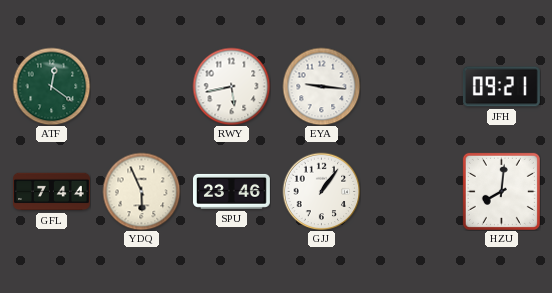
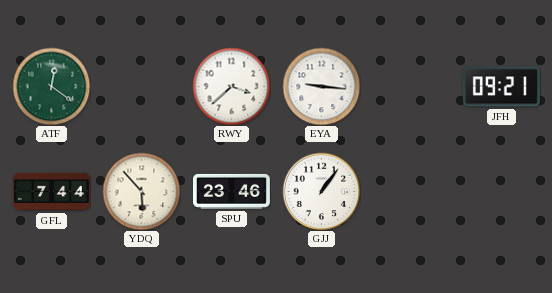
RWY: 5:43 -> 3:38
YDQ: 5:56 -> 5:53
HZU: 8:01 -> none
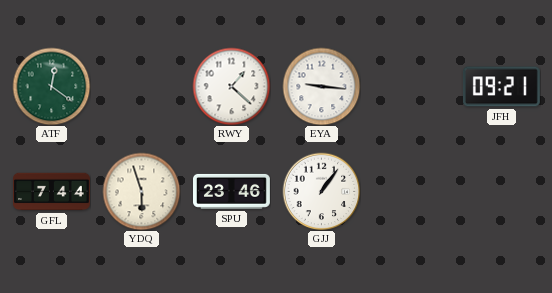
RWY: 3:38 -> 1:22
YDQ: 5:53 -> 5:57
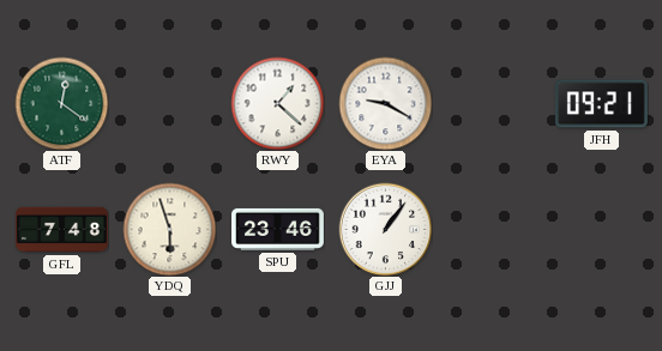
EYA: 9:16 -> 9:20
GFL: 7:44 -> 7:48
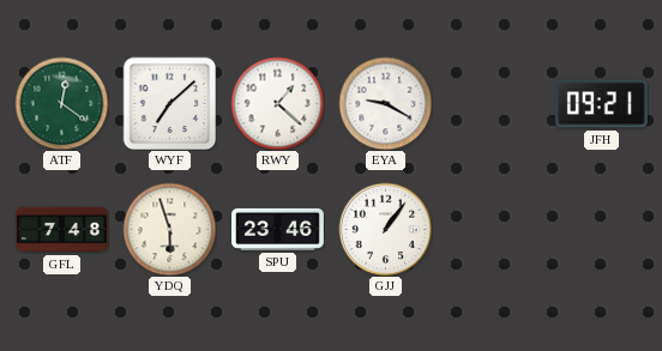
WYF: none -> 7:08
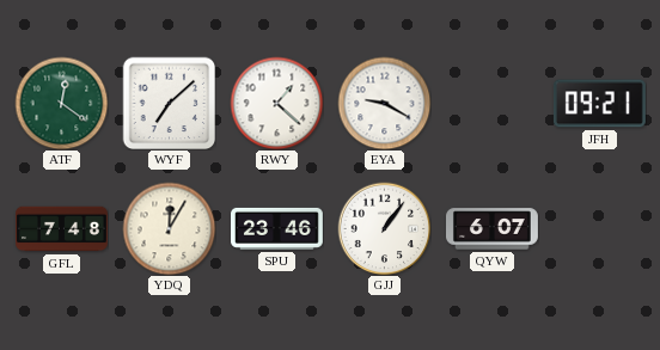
YDQ: 5:57 -> 12:05
QYW: none -> 6:07
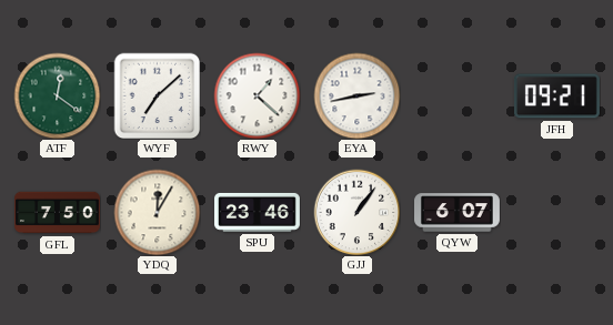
EYA: 9:20 -> 2:43
GFL: 7:48 -> 7:50
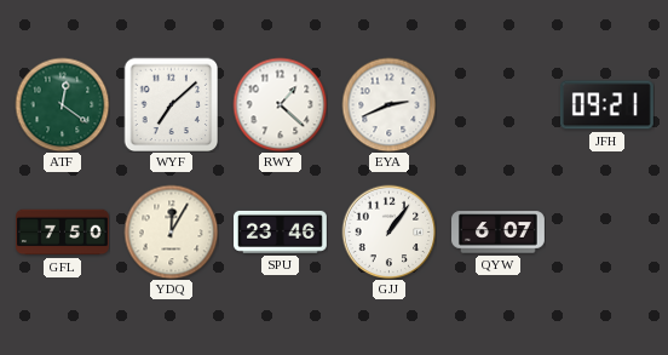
EYA: 2:43 -> 2:41
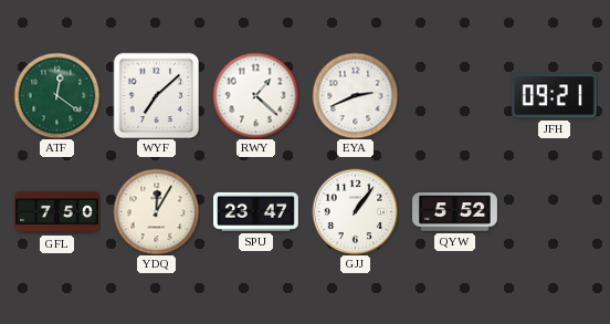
SPU: 23:46 -> 23:47
QYW: 6:07 -> 5:52
